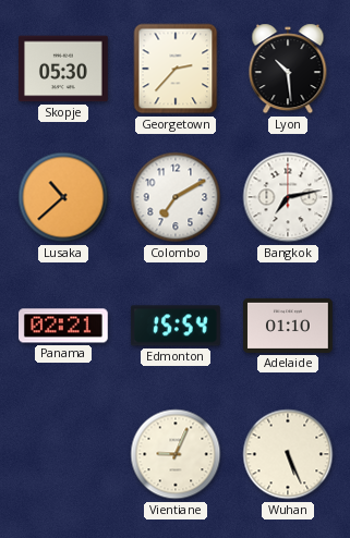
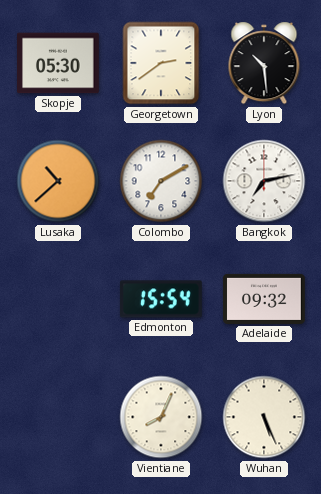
Georgetown: 2:37 -> 2:39
Panama: 02:21 -> none
Adelaide: 01:10 -> 09:32
Vientiane: 9:04 -> 8:04
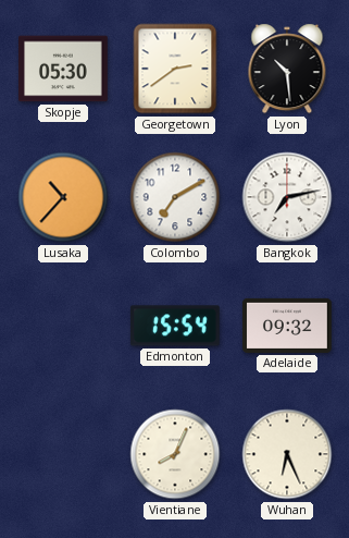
Lusaka: 10:38 -> 10:37
Wuhan: 5:26 -> 6:26
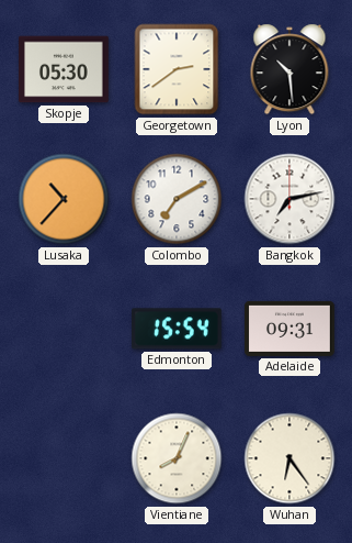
Adelaide: 09:32 -> 09:31
Wuhan: 6:26 -> 6:24
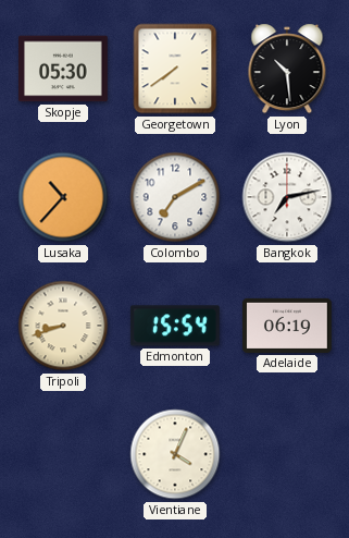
Georgetown: 2:39 -> 7:39
Tripoli: none -> 8:42
Adelaide: 09:31 -> 06:19
Vientiane: 8:04 -> 4:04
Wuhan: 6:24 -> none
